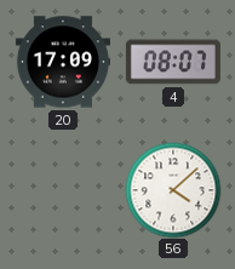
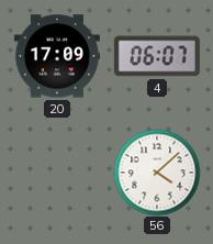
4: 08:07 -> 06:07
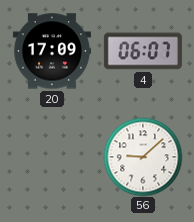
56: 4:08 -> 9:08
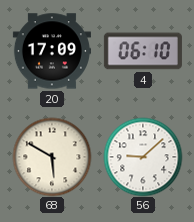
4: 06:07 -> 06:10
68: none -> 5:50
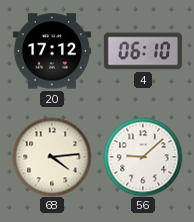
20: 17:09 -> 17:12
68: 5:50 -> 4:14
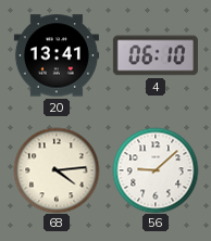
20: 17:12 -> 13:41
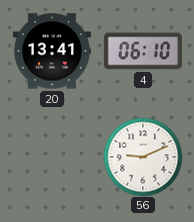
68: 4:14 -> none
56: 9:08 -> 9:11
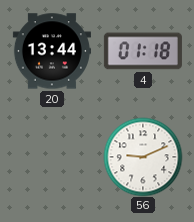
20: 13:41 -> 13:44
4: 06:10 -> 01:18
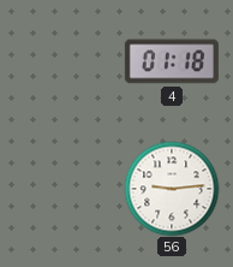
20: 13:44 -> none
56: 9:11 -> 9:14
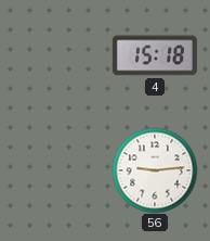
4: 01:18 -> 15:18
